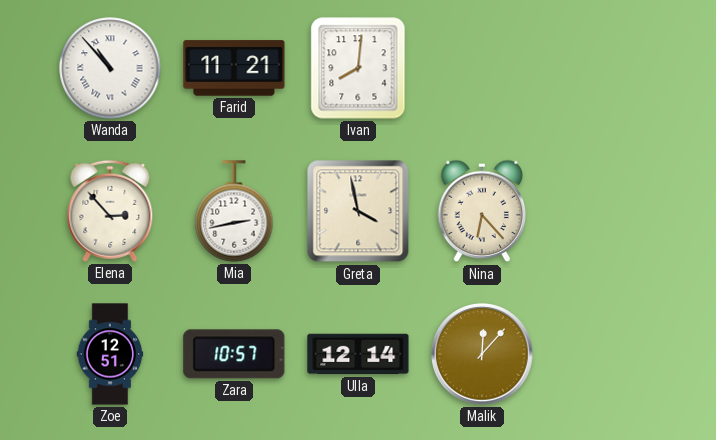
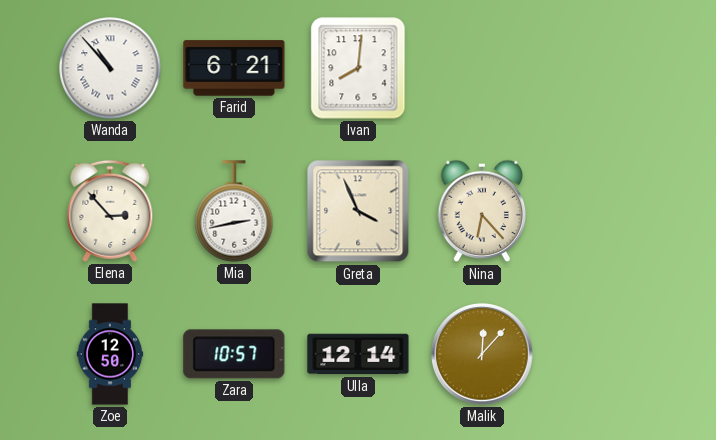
Farid: 11:21 -> 6:21
Greta: 3:58 -> 3:56
Zoe: 12:51 -> 12:50
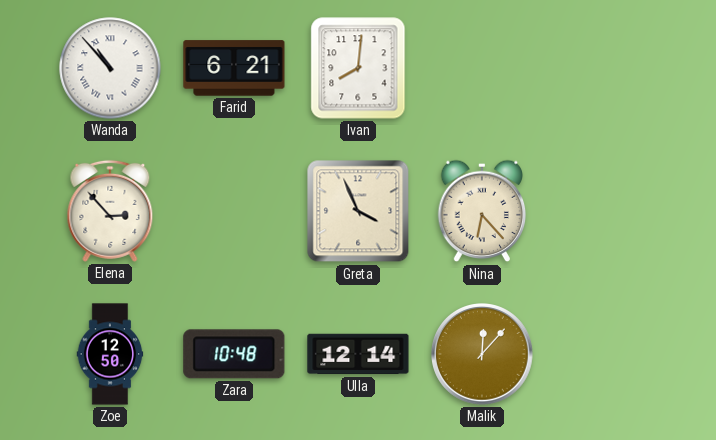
Mia: 2:43 -> none
Zara: 10:57 -> 10:48
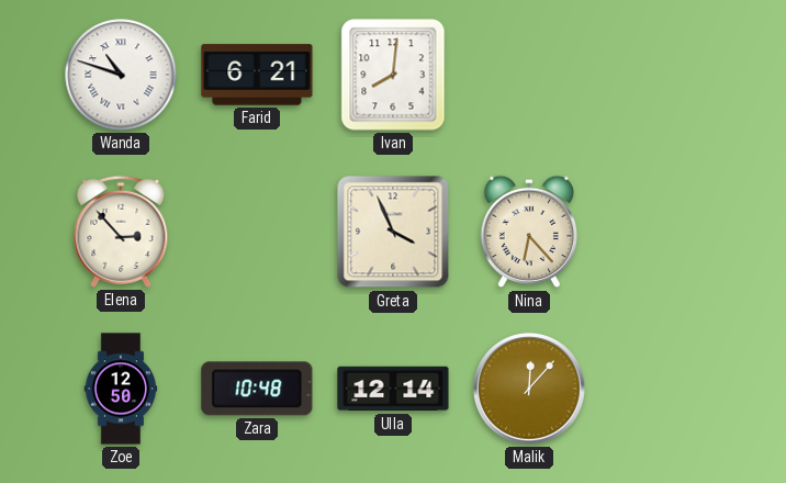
Wanda: 10:53 -> 10:48
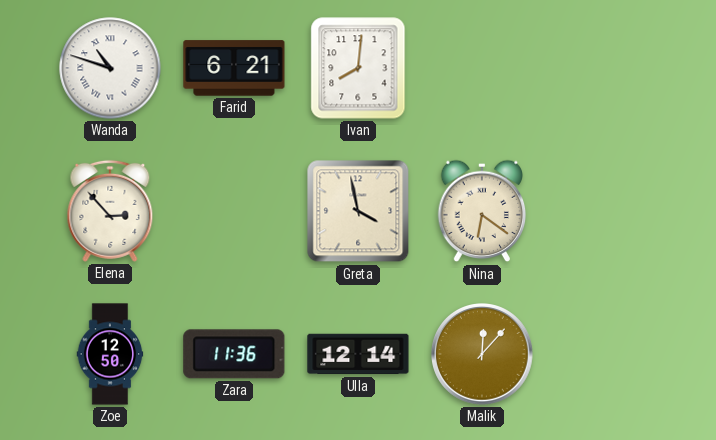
Greta: 3:56 -> 3:58
Nina: 6:23 -> 6:21
Zara: 10:48 -> 11:36
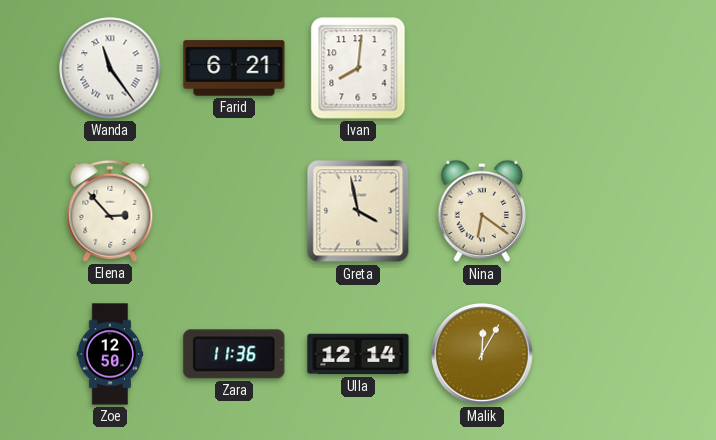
Wanda: 10:48 -> 11:24
Malik: 12:07 -> 12:05
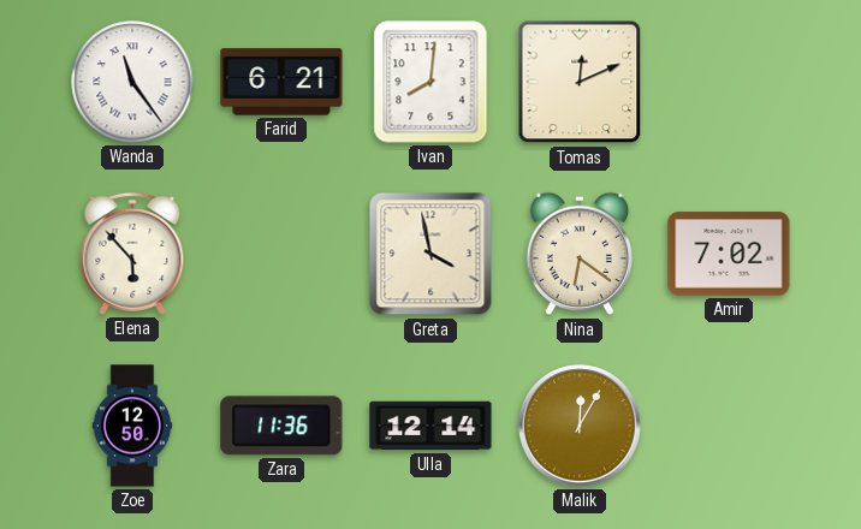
Tomas: none -> 12:11
Elena: 2:53 -> 5:53
Amir: none -> 7:02
